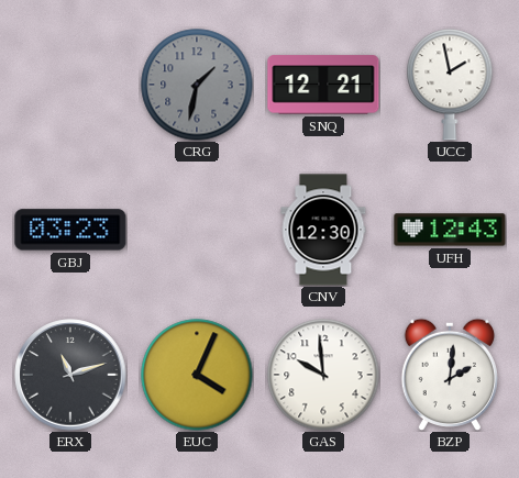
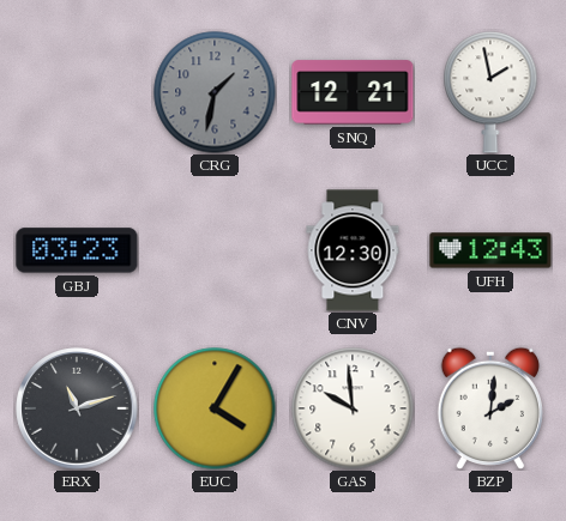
EUC: 4:04 -> 4:05
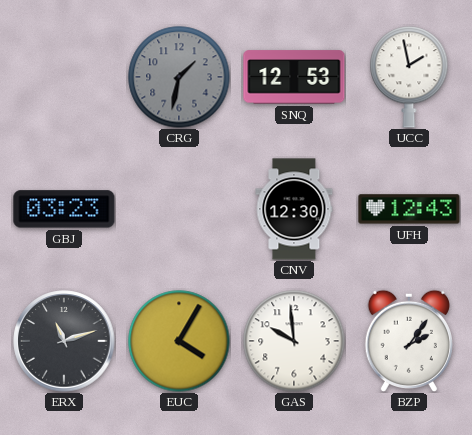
SNQ: 12:21 -> 12:53
BZP: 2:01 -> 2:06
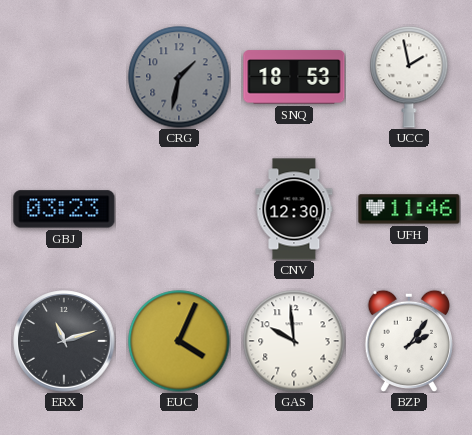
SNQ: 12:53 -> 18:53
UFH: 12:43 -> 11:46
EUC: 4:05 -> 4:04
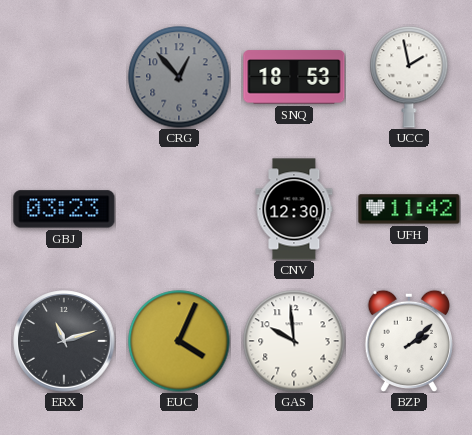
CRG: 1:32 -> 12:53
UFH: 11:46 -> 11:42
BZP: 2:06 -> 2:08
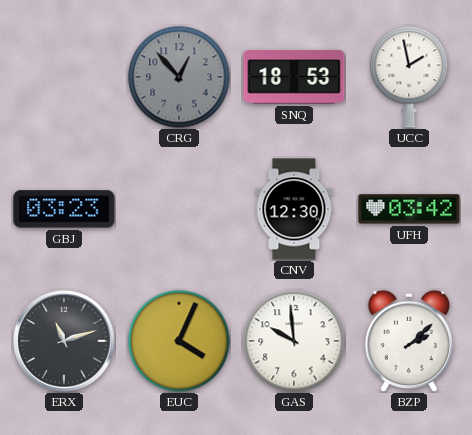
UFH: 11:42 -> 03:42
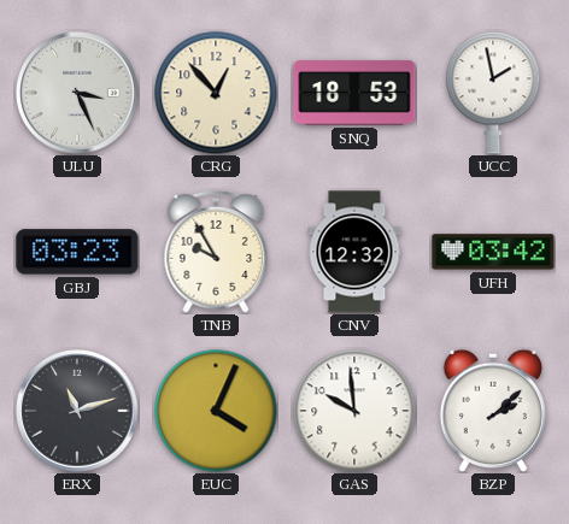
ULU: none -> 3:26
CRG dial: grey -> cream
TNB: none -> 9:55
CNV: 12:30 -> 12:32
